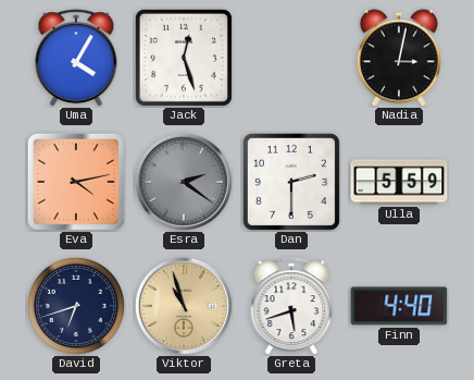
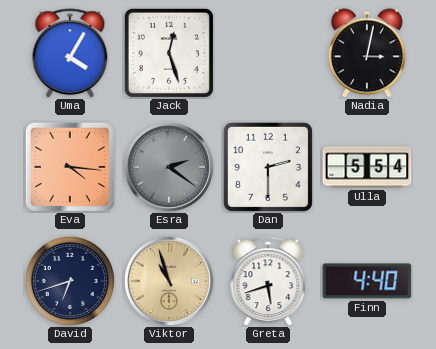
Eva: 4:13 -> 4:16
Ulla: 5:59 -> 5:54
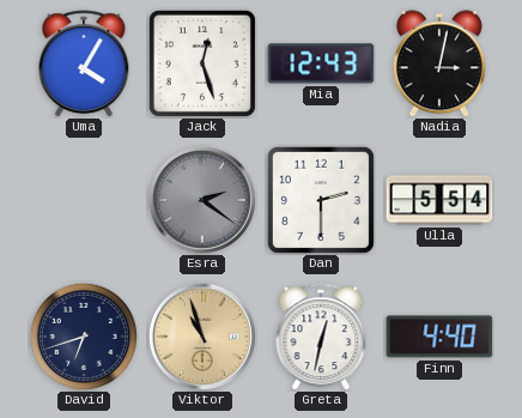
Mia: none -> 12:43
Eva: 4:16 -> none
Greta: 5:42 -> 12:32
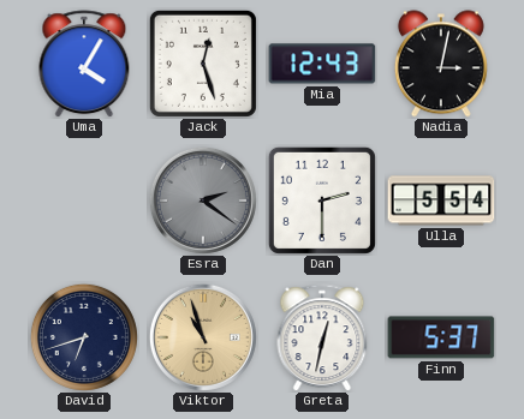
Finn: 4:40 -> 5:37
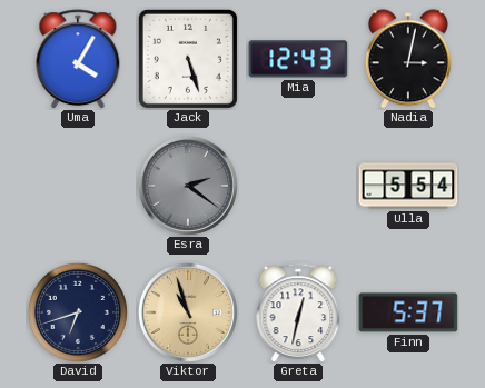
Jack: 12:27 -> 5:27
Dan: 2:30 -> none
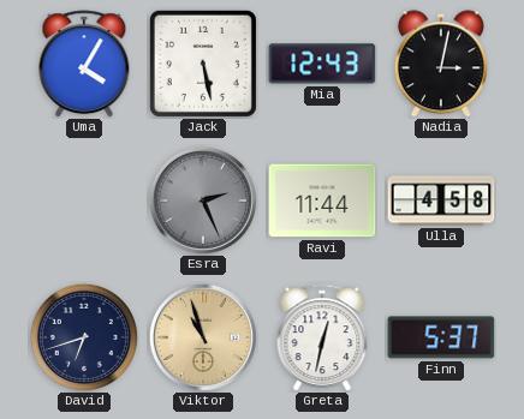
Jack: 5:27 -> 5:28
Esra: 2:21 -> 2:26
Ravi: none -> 11:44
Ulla: 5:54 -> 4:58
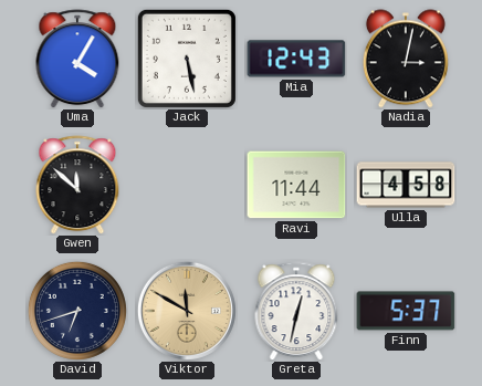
Gwen: none -> 11:52
Esra: 2:26 -> none
Viktor: 10:57 -> 11:50
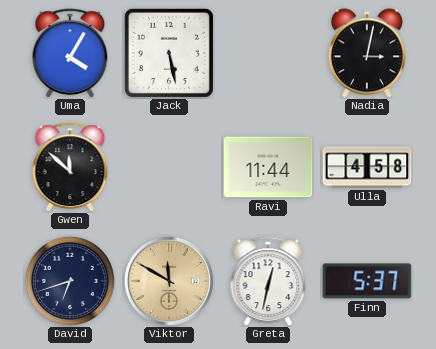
Mia: 12:43 -> none
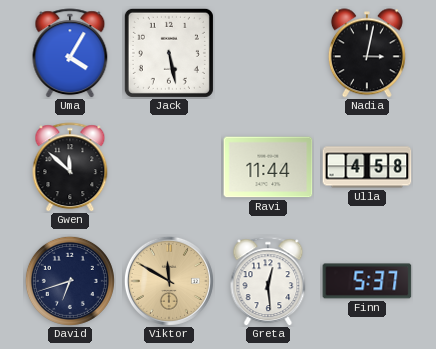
Greta: 12:32 -> 12:29
